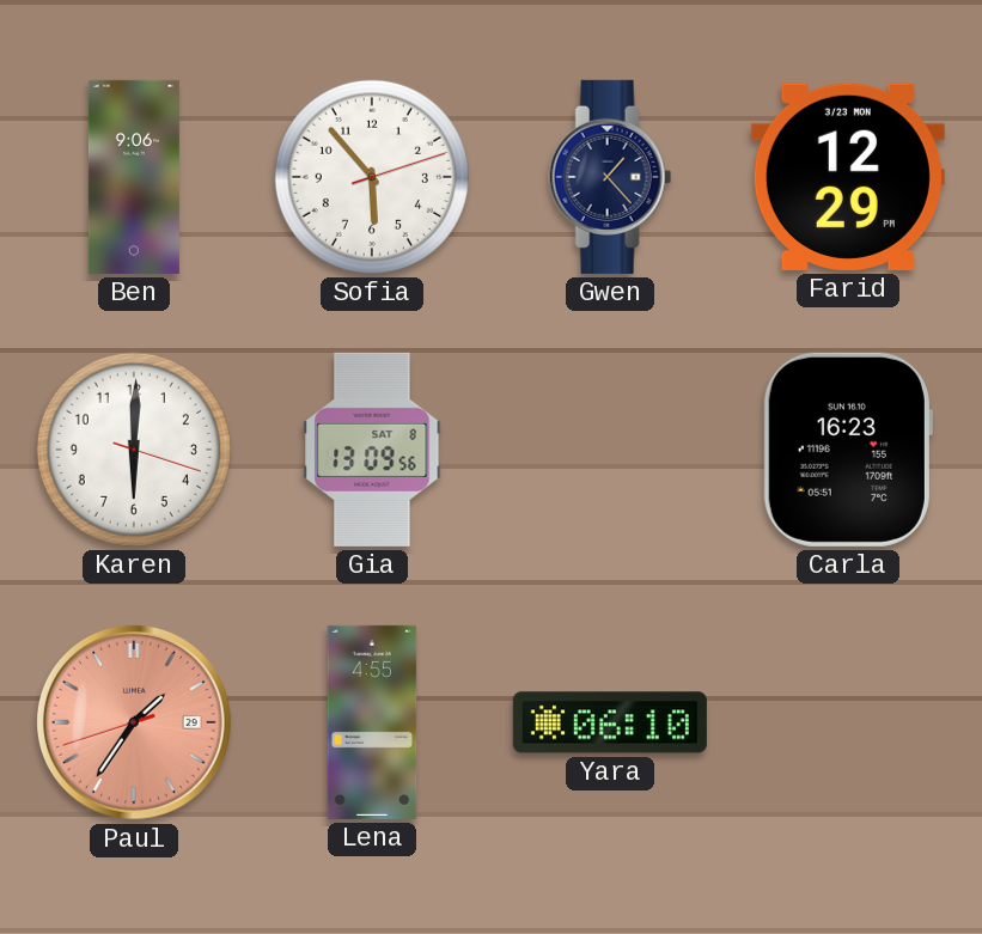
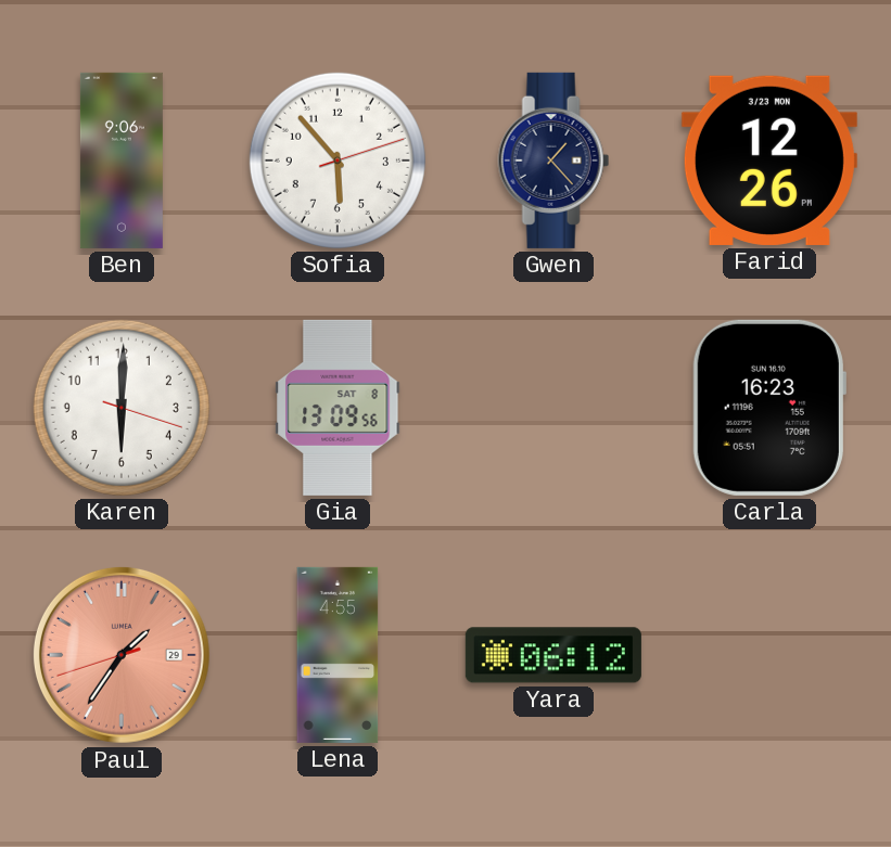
Farid: 12:29 -> 12:26
Yara: 06:10 -> 06:12
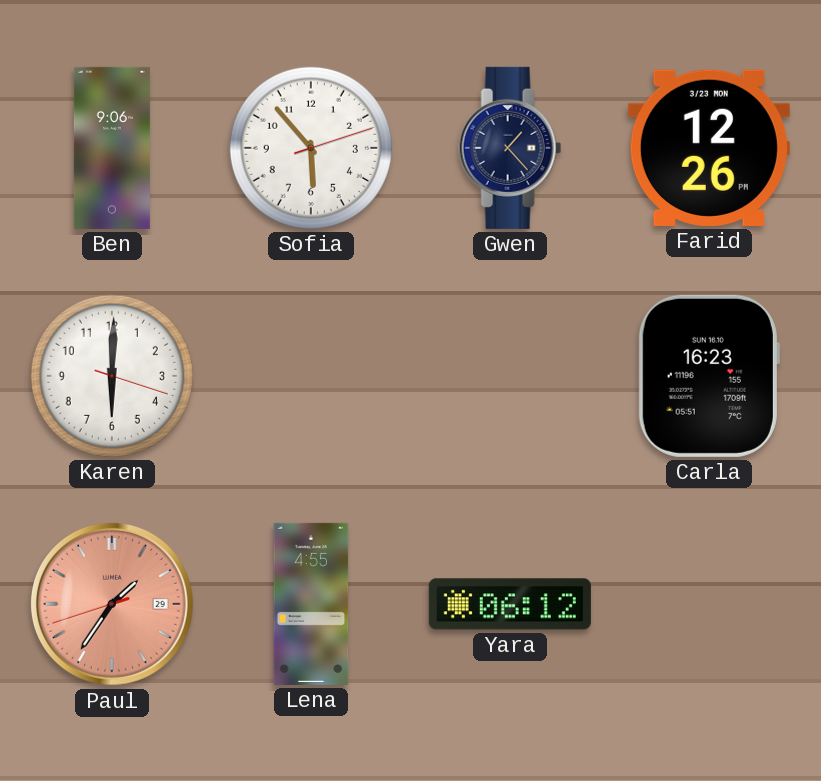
Gia: 13:09 -> none
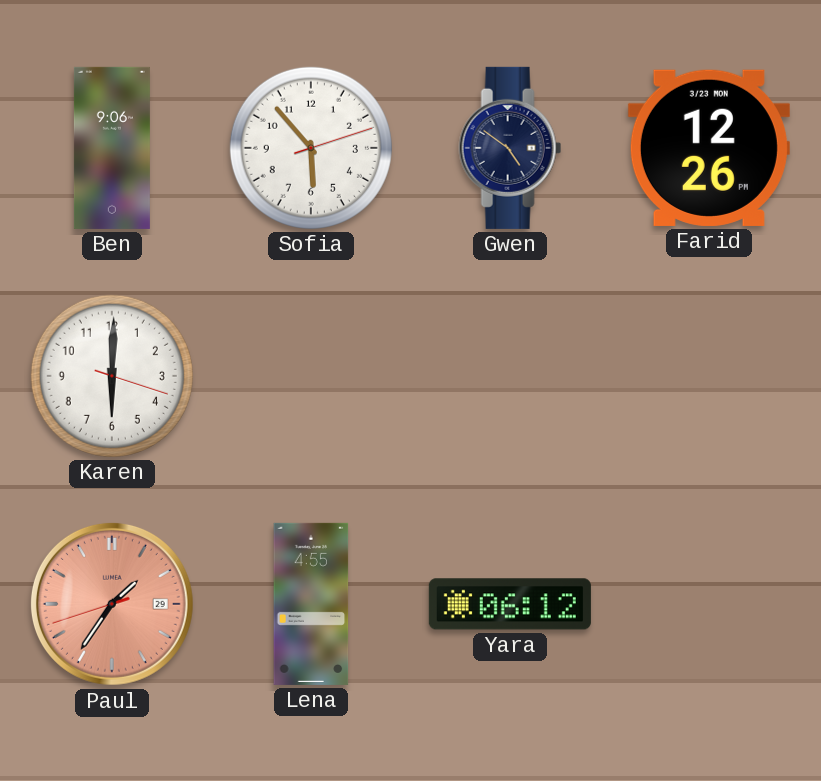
Gwen: 1:23 -> 4:51
Carla: 16:23 -> none
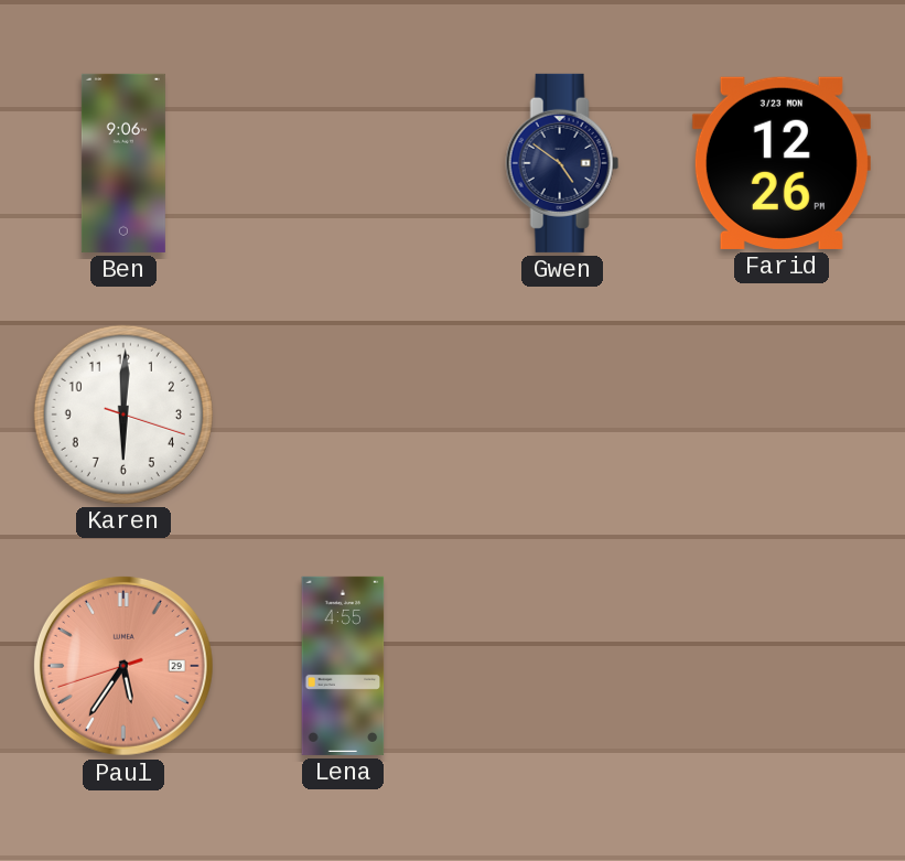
Sofia: 5:53 -> none
Paul: 1:35 -> 5:35
Yara: 06:12 -> none
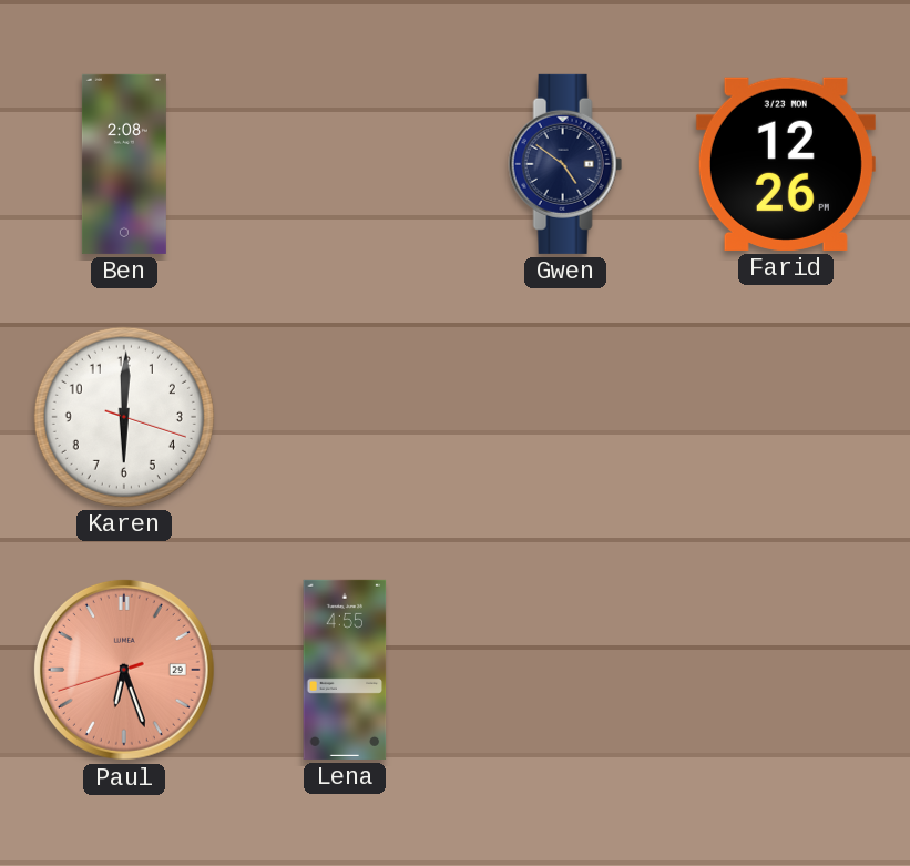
Ben: 9:06 -> 2:08
Paul: 5:35 -> 6:26
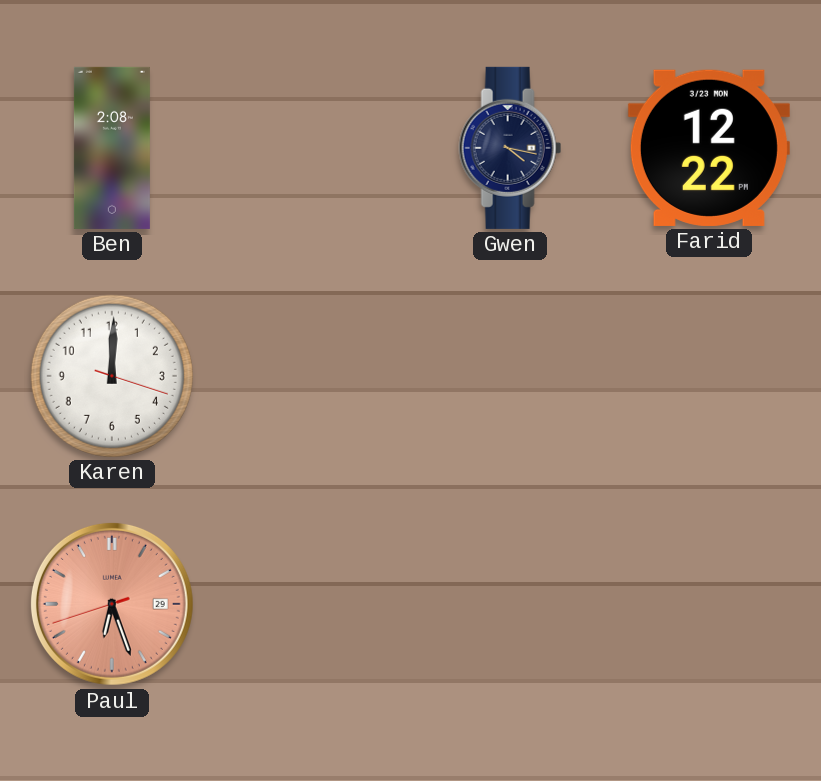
Gwen: 4:51 -> 4:17
Farid: 12:26 -> 12:22
Karen: 6:00 -> 12:00
Lena: 4:55 -> none
